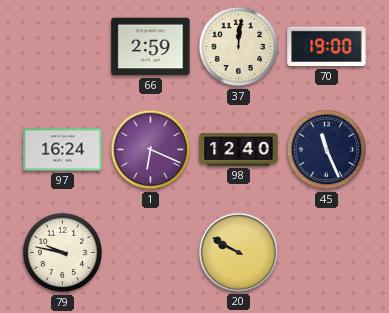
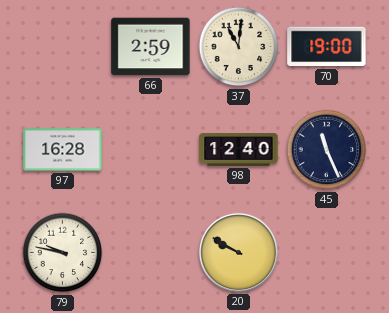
37: 12:01 -> 11:01
97: 16:24 -> 16:28
1: 6:19 -> none
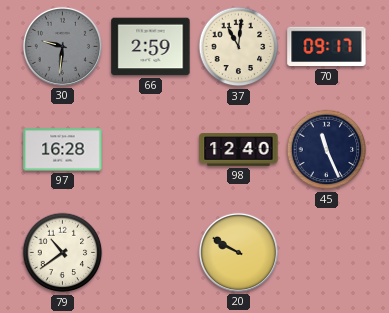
30: none -> 9:31
70: 19:00 -> 09:17
79: 9:47 -> 10:39
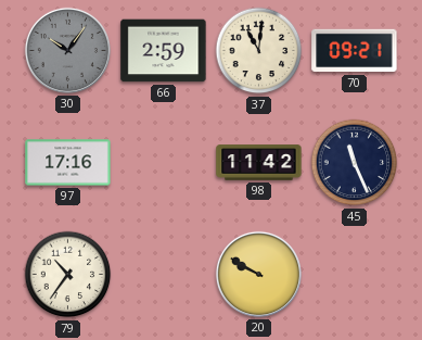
30: 9:31 -> 10:06
70: 09:17 -> 09:21
97: 16:28 -> 17:16
98: 12:40 -> 11:42
79: 10:39 -> 10:36
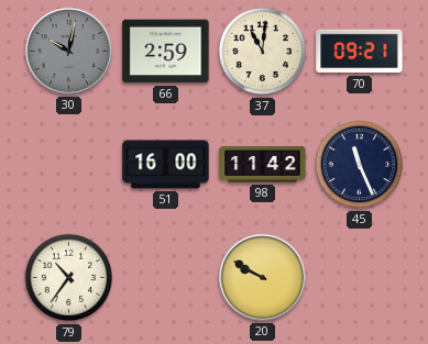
30: 10:06 -> 10:02
97: 17:16 -> none
51: none -> 16:00
